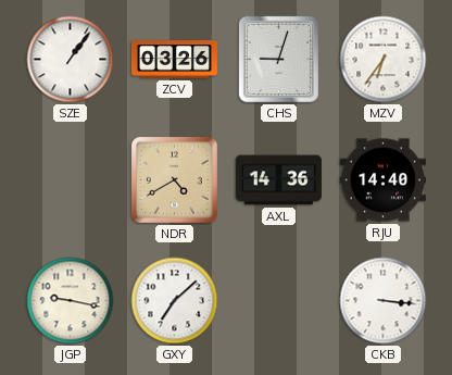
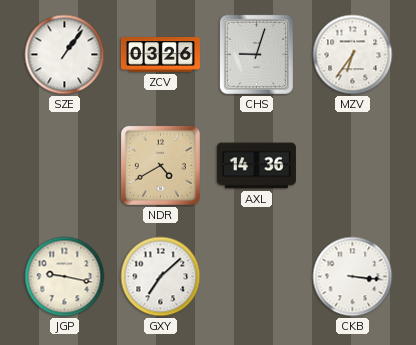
RJU: 14:40 -> none
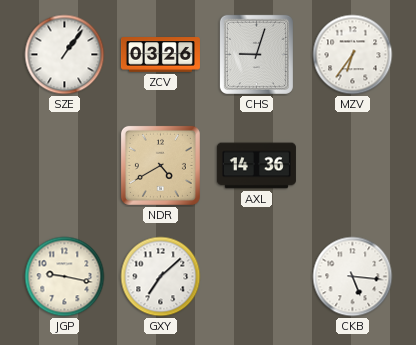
CKB: 3:16 -> 5:16
